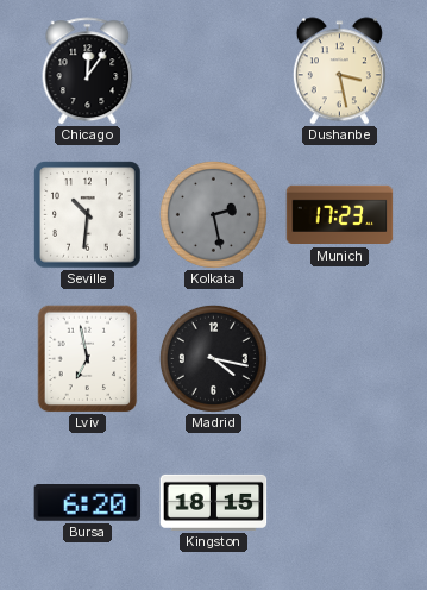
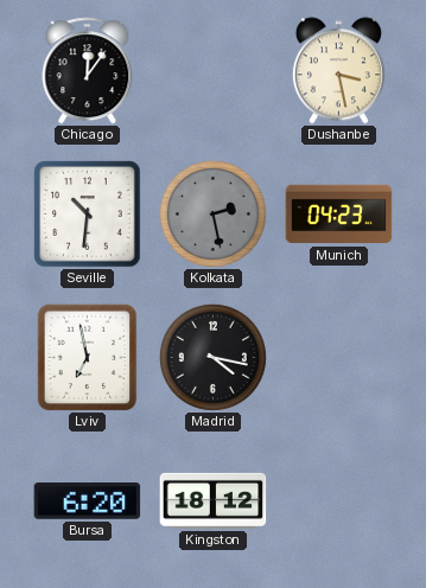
Munich: 17:23 -> 04:23
Kingston: 18:15 -> 18:12
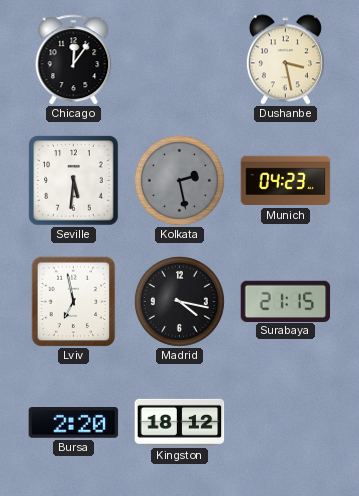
Seville: 10:31 -> 5:31
Surabaya: none -> 21:15
Bursa: 6:20 -> 2:20
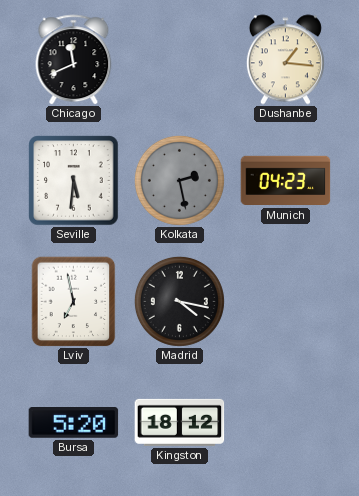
Chicago: 12:06 -> 11:41
Dushanbe: 3:28 -> 1:16
Surabaya: 21:15 -> none
Bursa: 2:20 -> 5:20
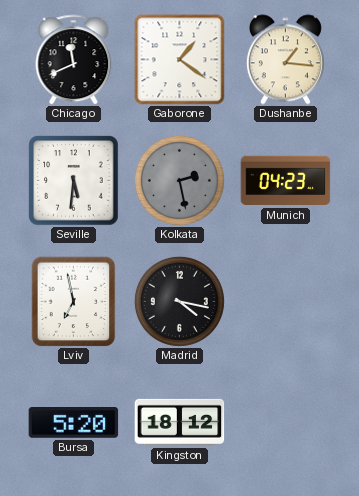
Gaborone: none -> 1:21
